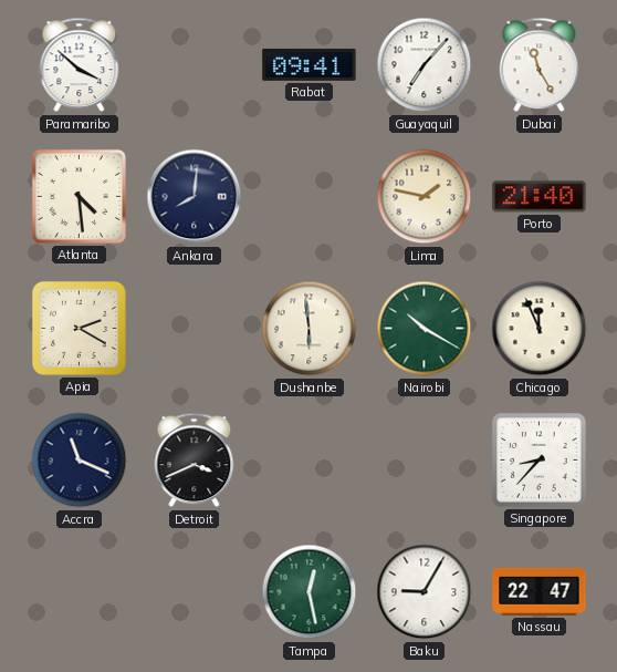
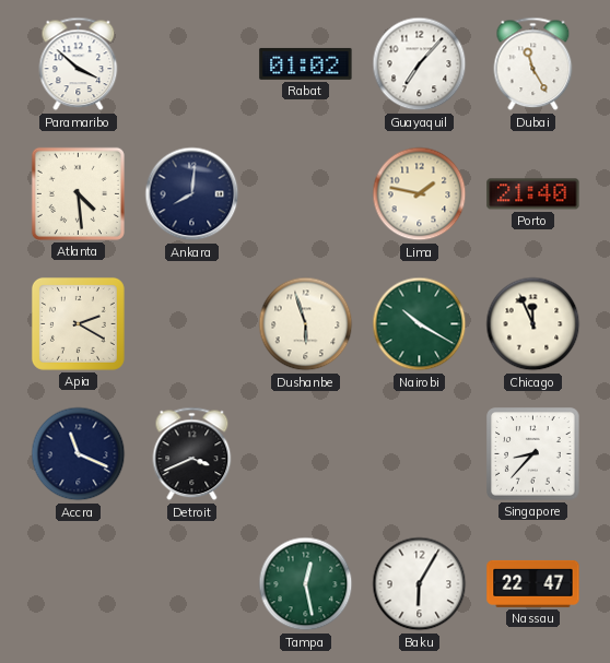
Rabat: 09:41 -> 01:02
Dushanbe: 5:59 -> 5:57
Baku: 9:05 -> 6:05
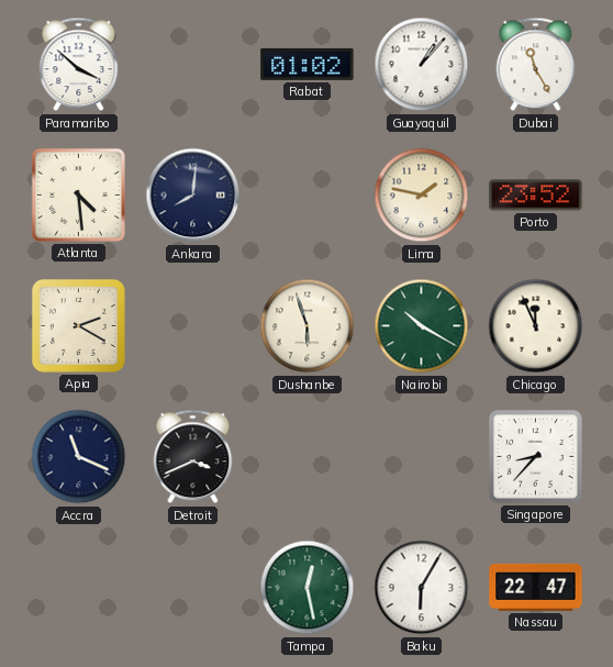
Guayaquil: 7:07 -> 1:07
Porto: 21:40 -> 23:52
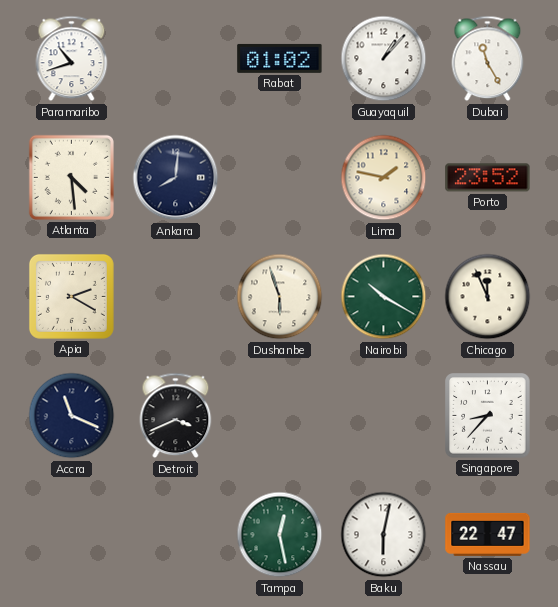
Paramaribo: 3:52 -> 10:42
Baku: 6:05 -> 6:02
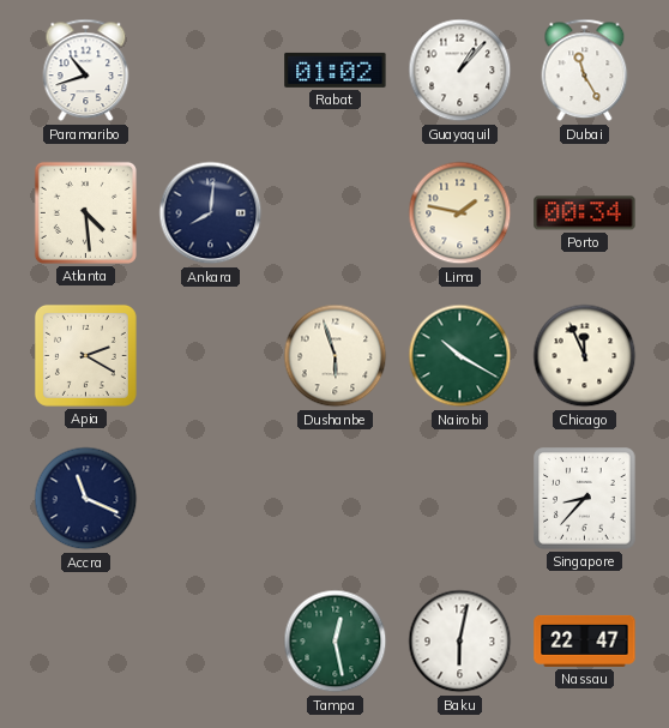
Porto: 23:52 -> 00:34
Detroit: 3:41 -> none
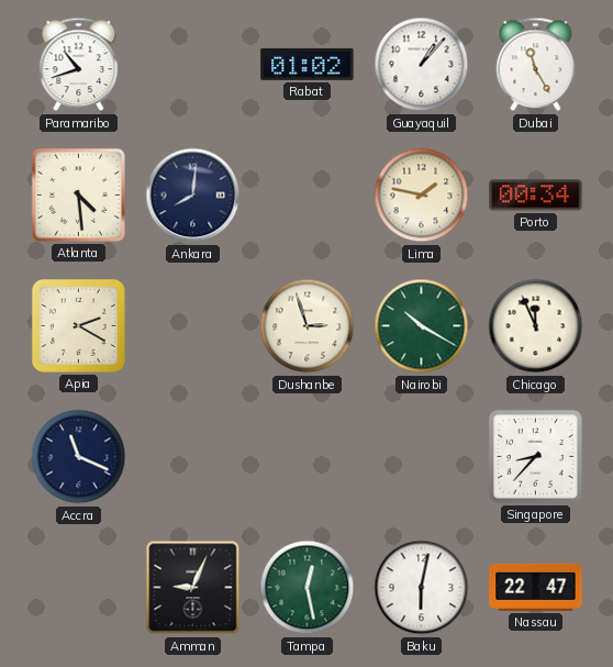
Dushanbe: 5:57 -> 2:57
Amman: none -> 9:04
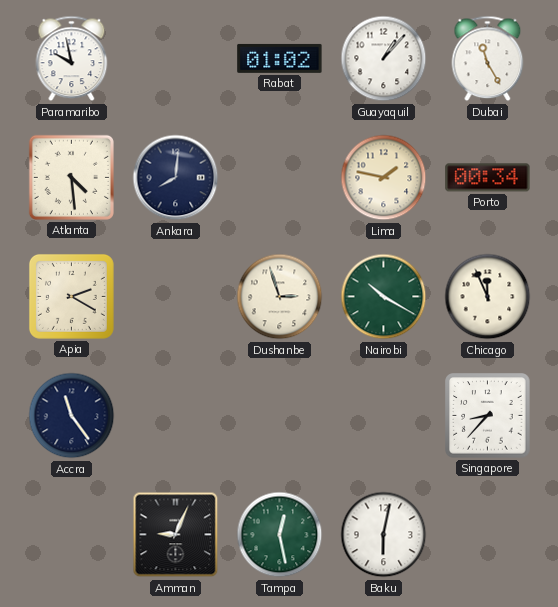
Paramaribo: 10:42 -> 9:58
Accra: 11:19 -> 11:24
Nassau: 22:47 -> none
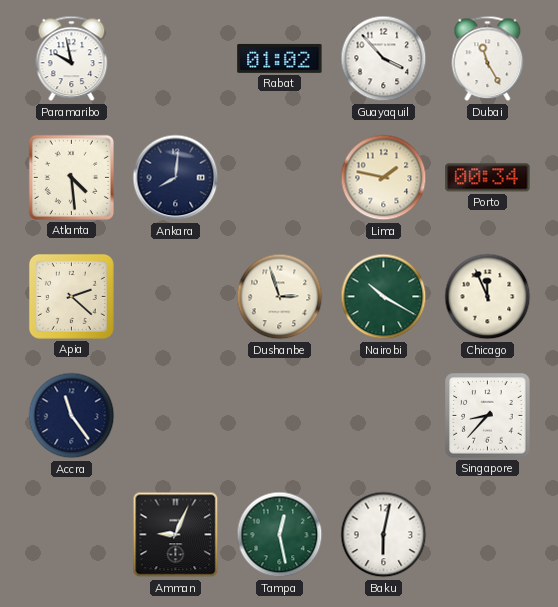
Guayaquil: 1:07 -> 3:53
Apia: 2:20 -> 2:22
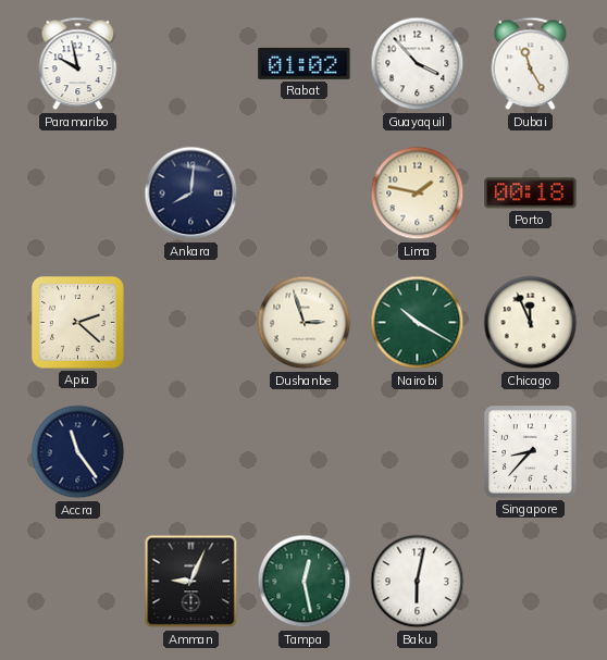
Atlanta: 4:29 -> none
Porto: 00:34 -> 00:18
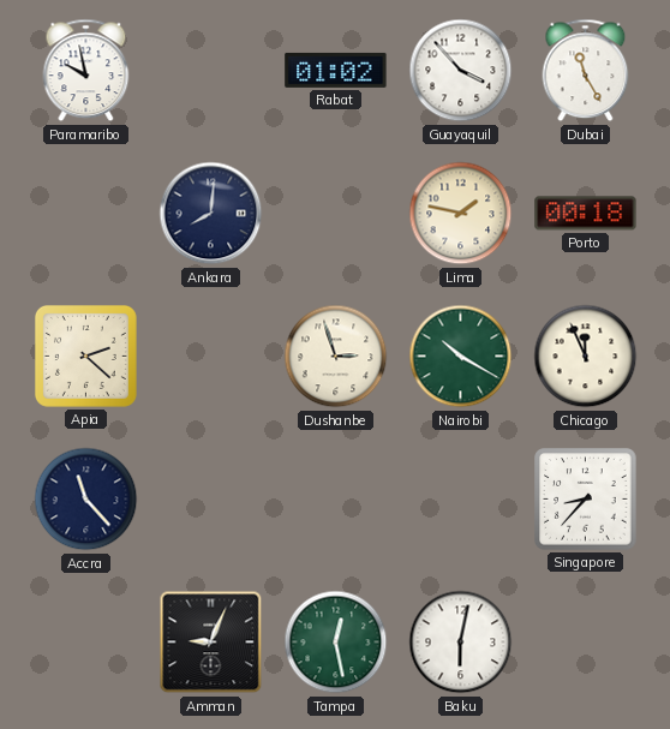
Accra: 11:24 -> 11:23
